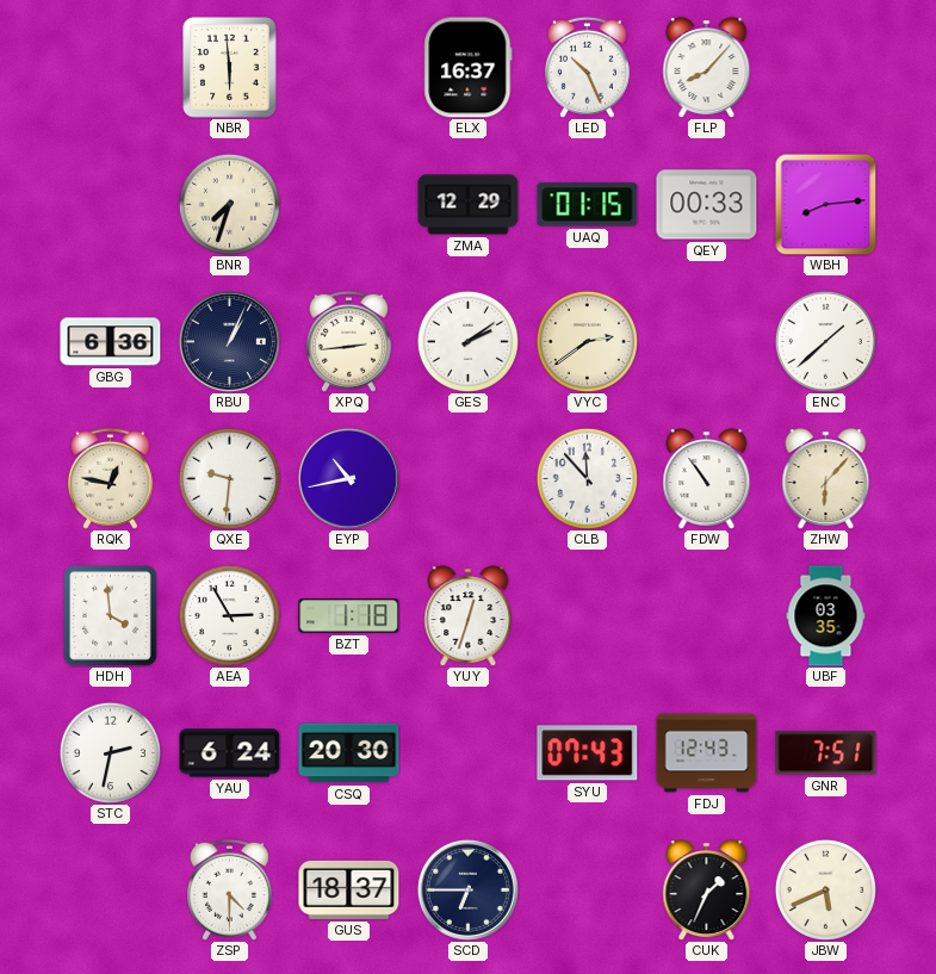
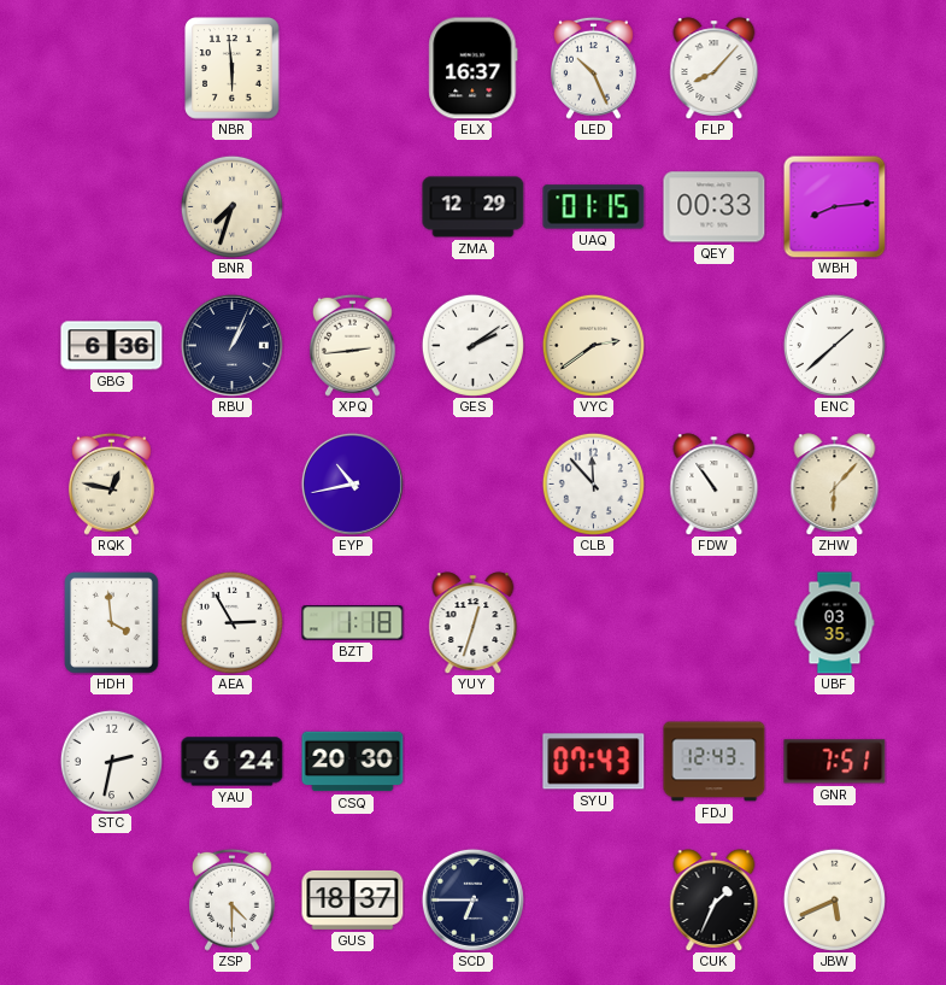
QXE: 9:31 -> none
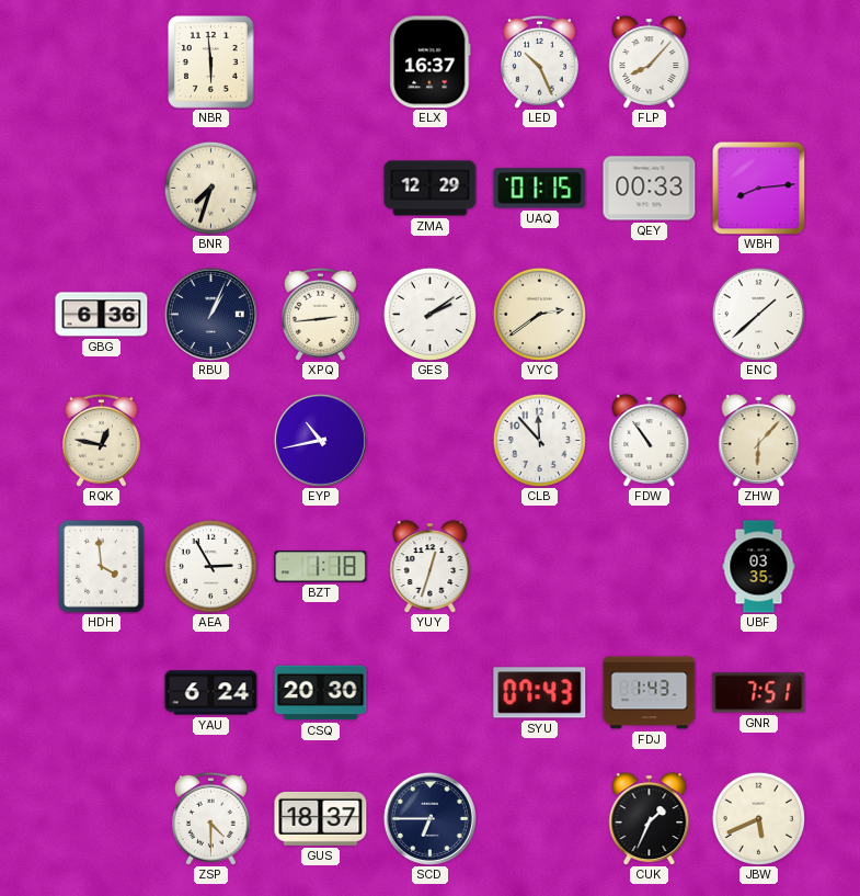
STC: 2:32 -> none
FDJ: 12:43 -> 1:43
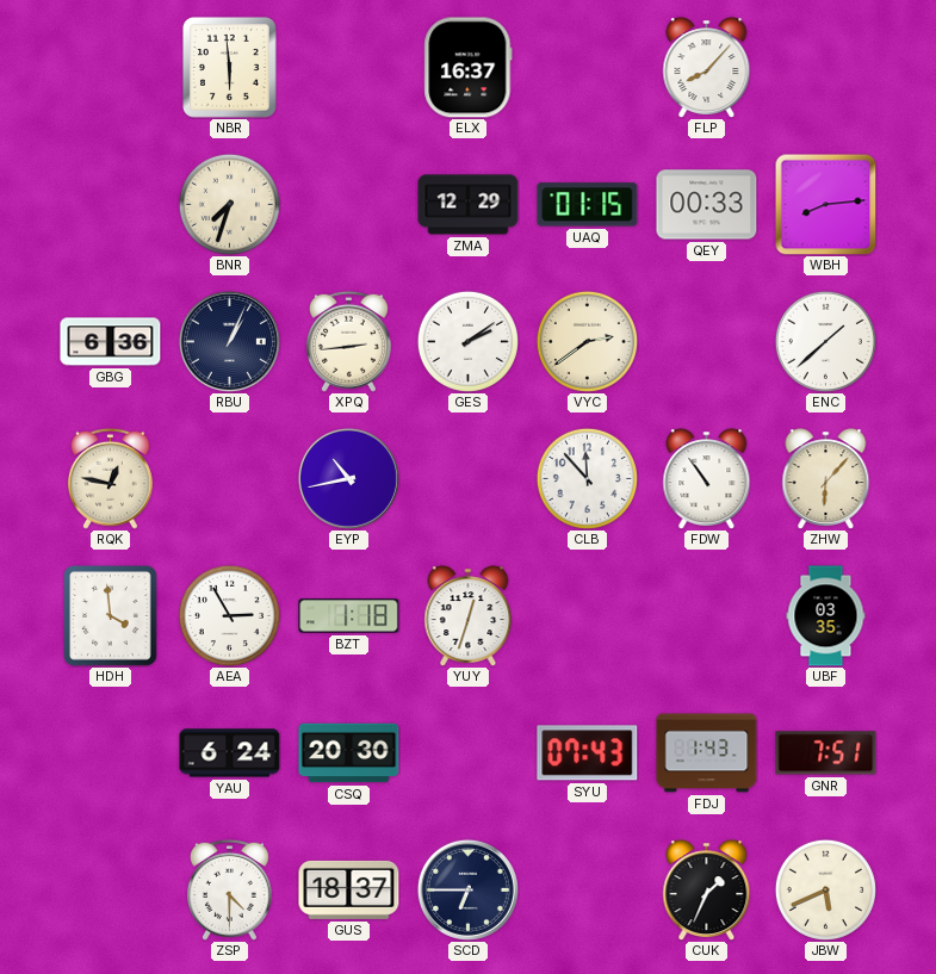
LED: 10:26 -> none
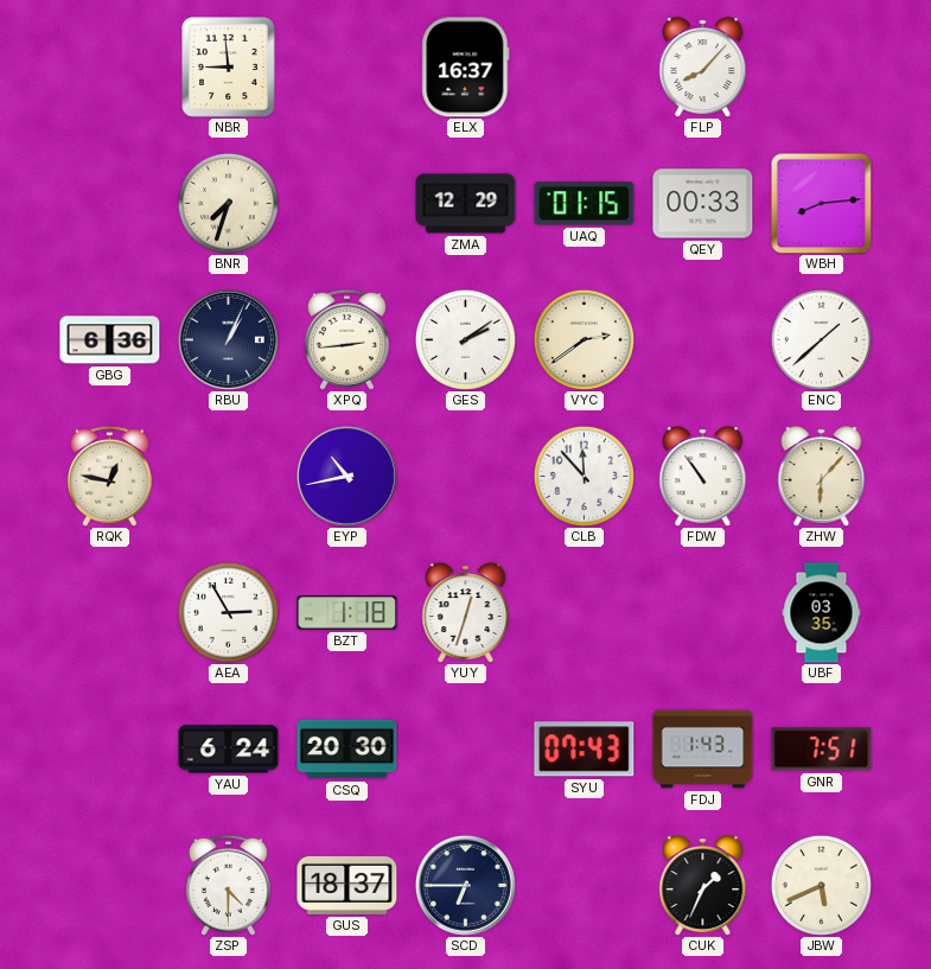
NBR: 5:59 -> 8:59
HDH: 3:59 -> none
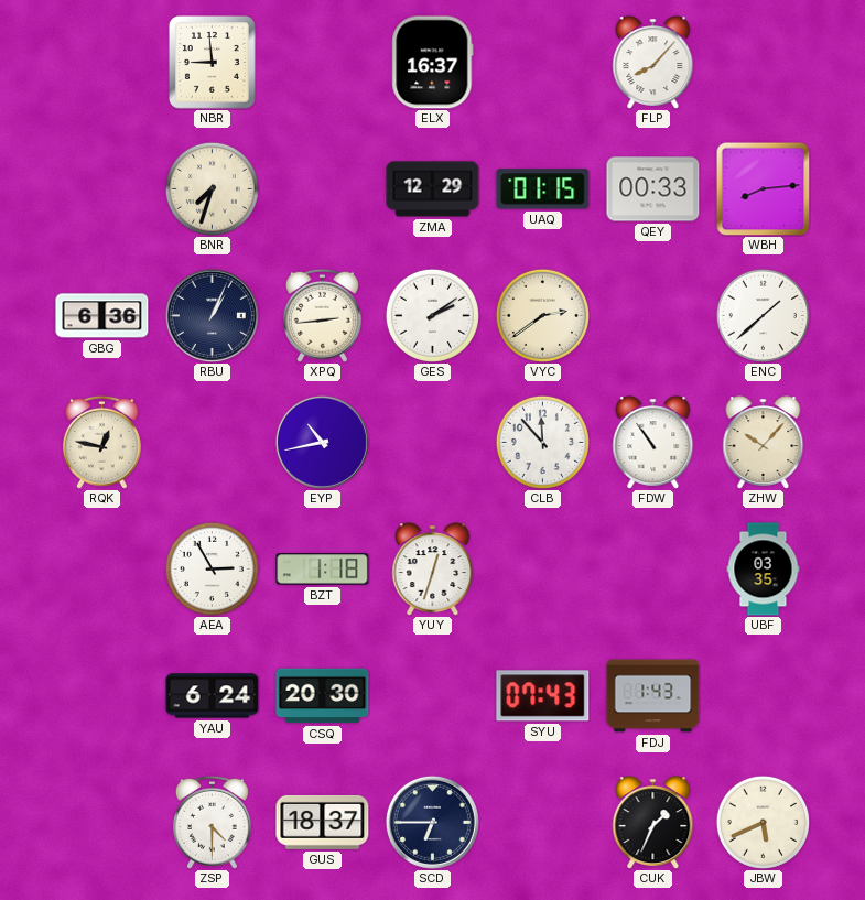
ZHW: 6:07 -> 10:07
GNR: 7:51 -> none
